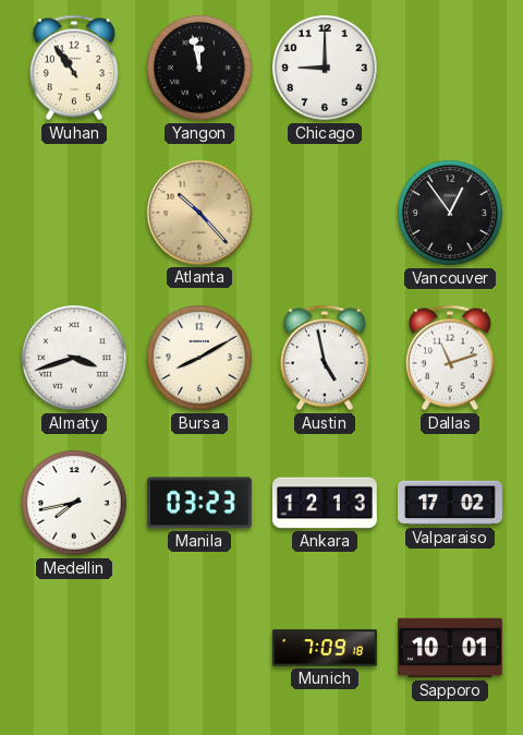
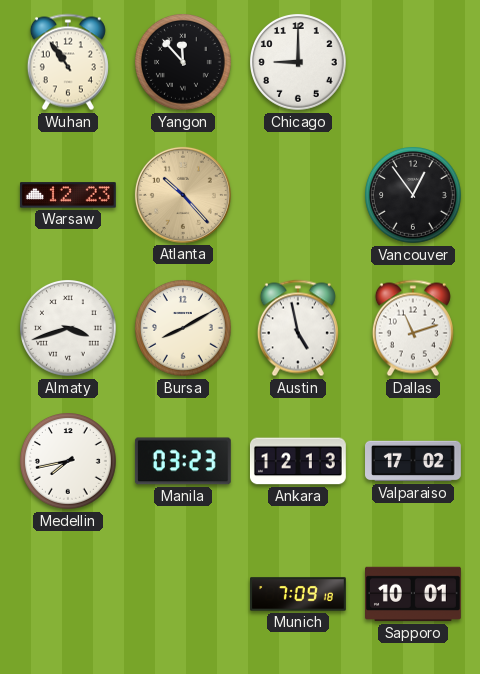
Yangon: 11:58 -> 11:53
Warsaw: none -> 12:23
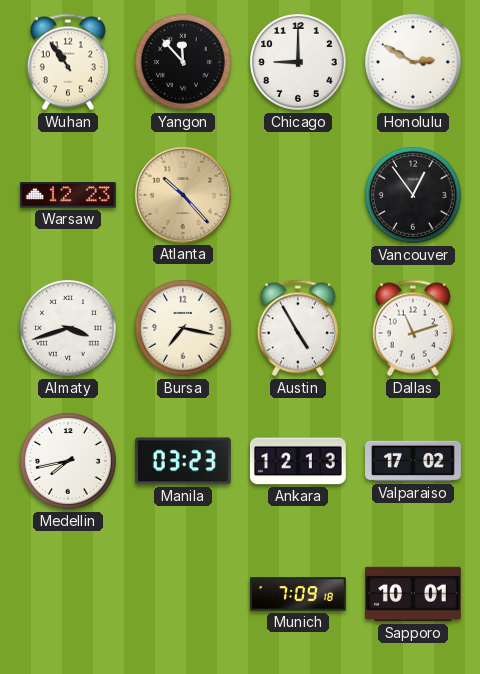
Honolulu: none -> 2:50
Bursa: 8:10 -> 7:17
Austin: 4:58 -> 4:55
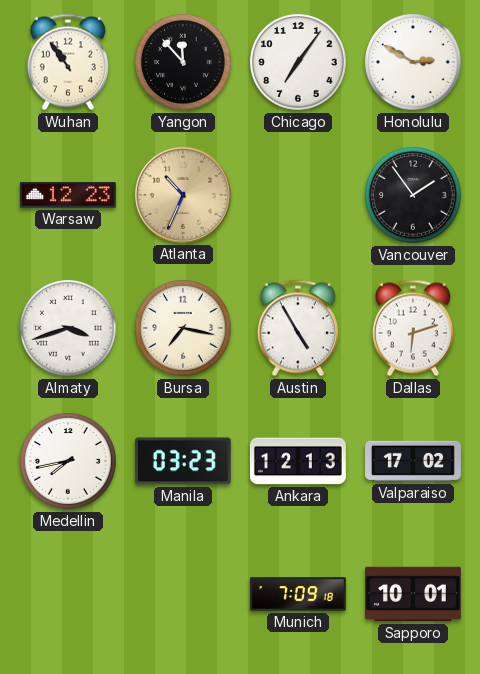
Chicago: 9:00 -> 7:06
Atlanta: 10:23 -> 10:34
Vancouver: 12:54 -> 1:54
Dallas: 11:12 -> 6:12
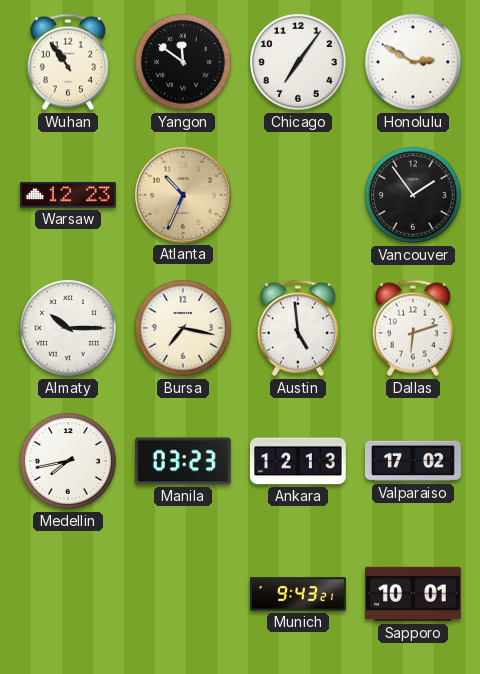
Yangon: 11:53 -> 11:51
Almaty: 3:42 -> 10:15
Austin: 4:55 -> 4:59
Munich: 7:09 -> 9:43
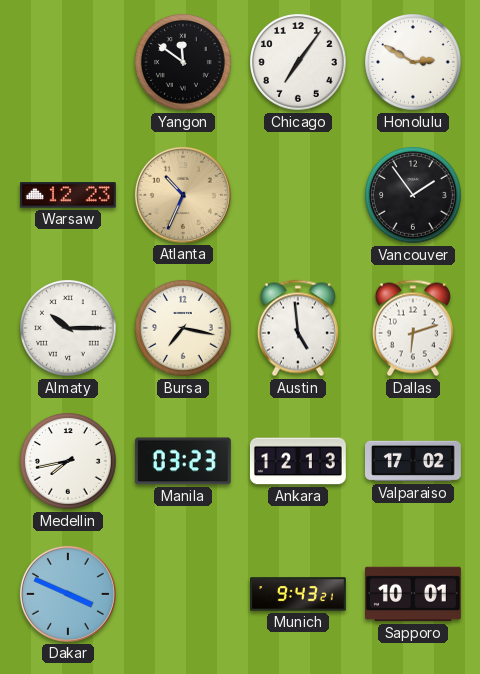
Wuhan: 10:54 -> none
Dakar: none -> 3:49
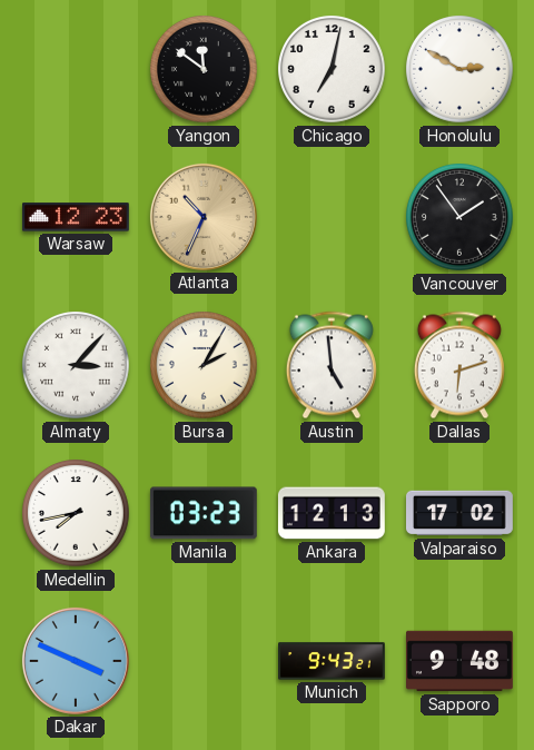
Chicago: 7:06 -> 7:02
Almaty: 10:15 -> 3:07
Bursa: 7:17 -> 2:05
Sapporo: 10:01 -> 9:48
